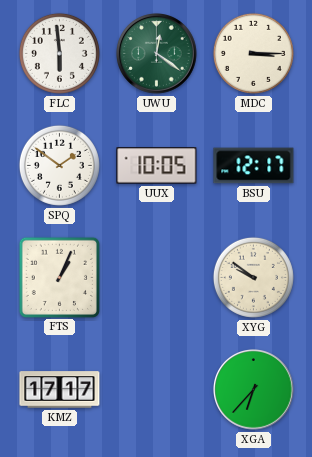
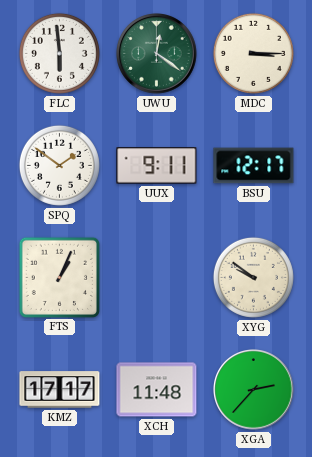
UUX: 10:05 -> 9:11
XCH: none -> 11:48
XGA: 6:37 -> 2:37
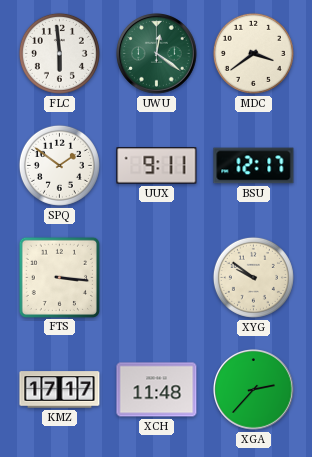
MDC: 3:15 -> 3:39
FTS: 1:04 -> 3:16
